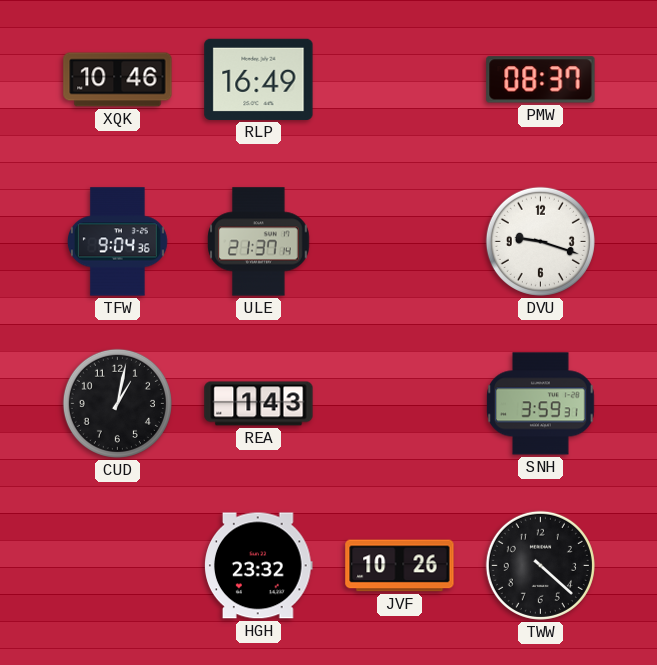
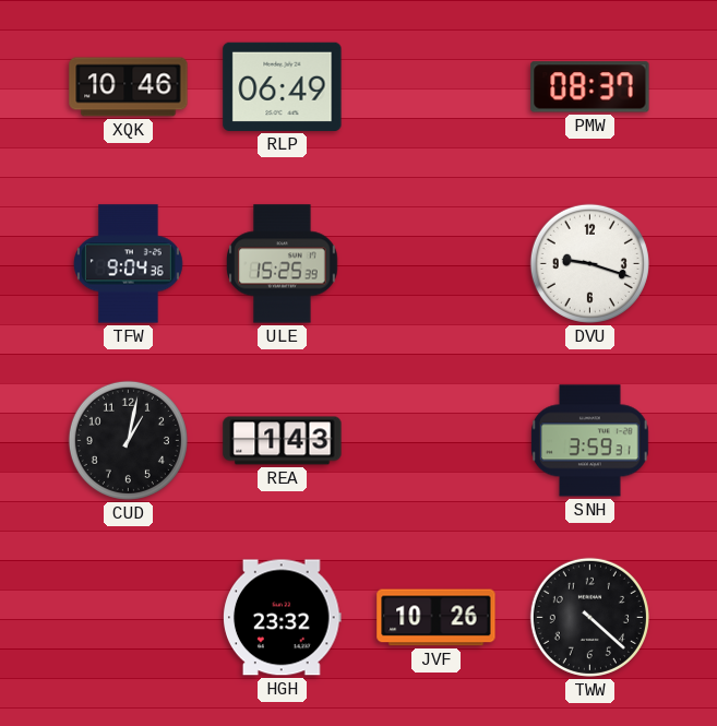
RLP: 16:49 -> 06:49
ULE: 21:37 -> 15:25
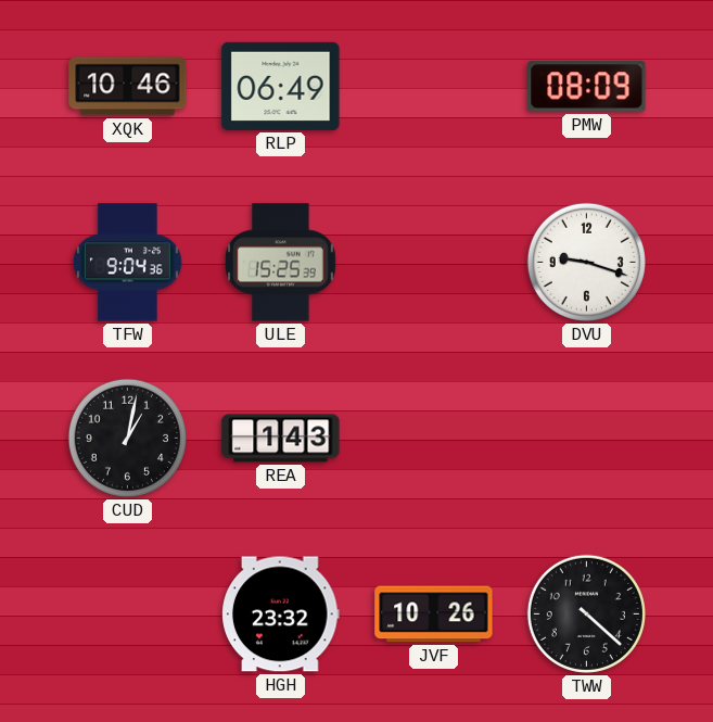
PMW: 08:37 -> 08:09
SNH: 3:59 -> none
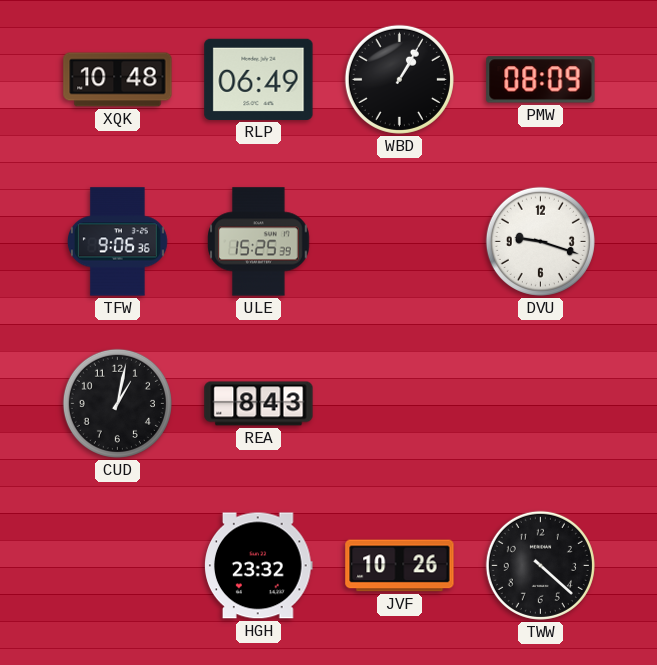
XQK: 10:46 -> 10:48
WBD: none -> 1:05
TFW: 9:04 -> 9:06
REA: 1:43 -> 8:43
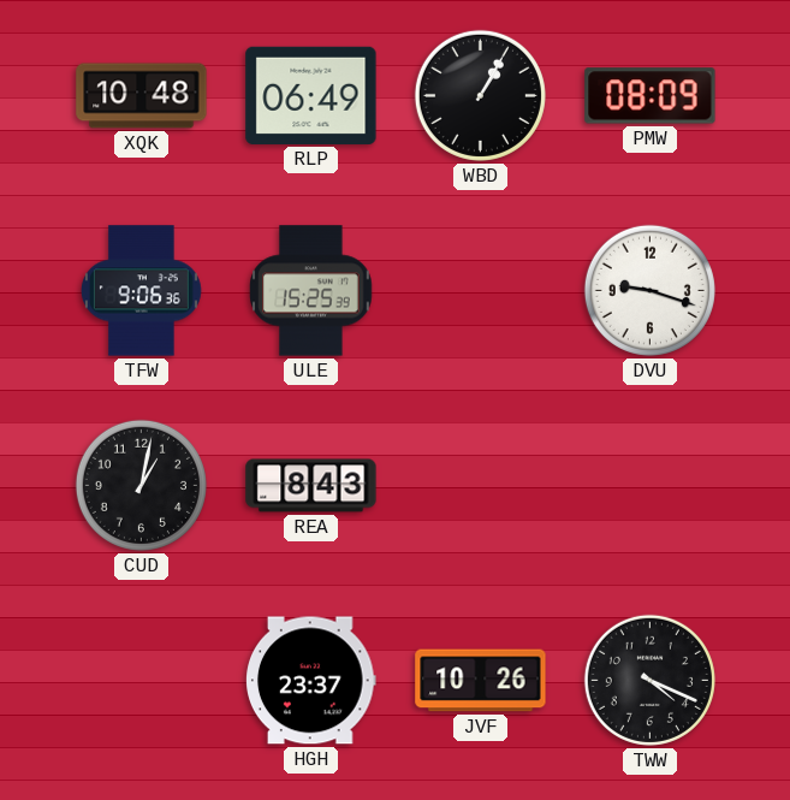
HGH: 23:32 -> 23:37
TWW: 4:22 -> 4:19
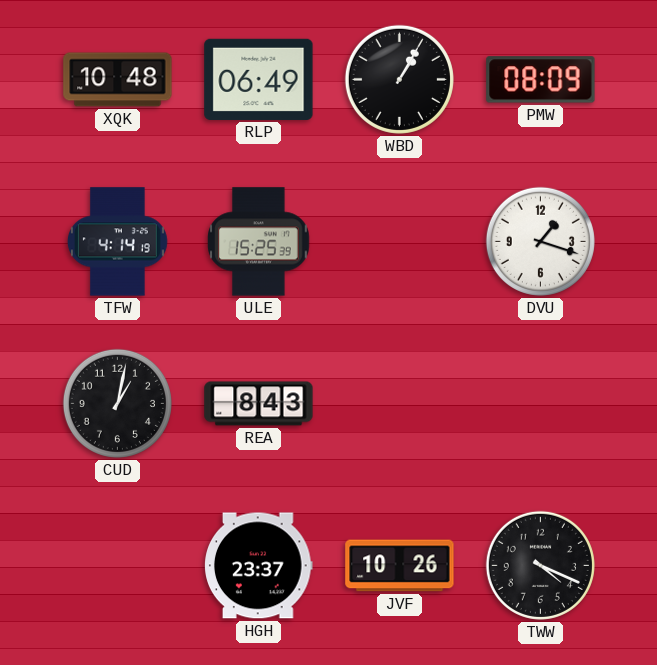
TFW: 9:06 -> 4:14
DVU: 9:18 -> 1:18
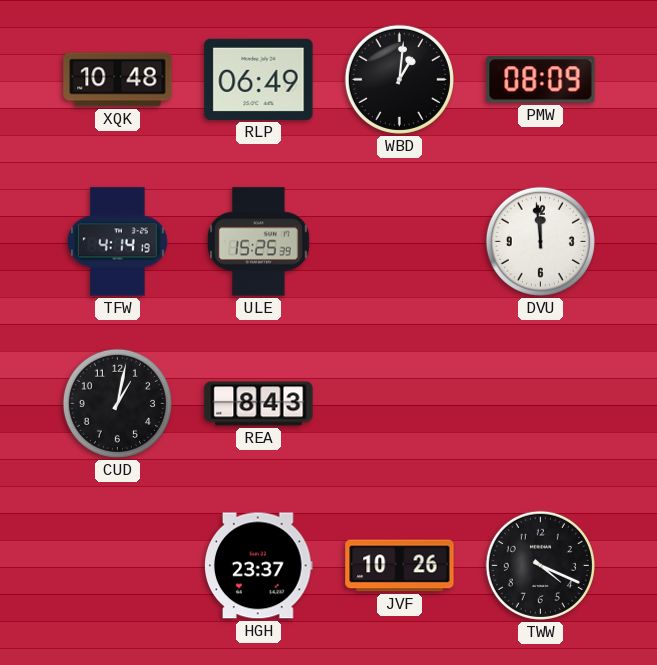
WBD: 1:05 -> 1:01
DVU: 1:18 -> 11:59
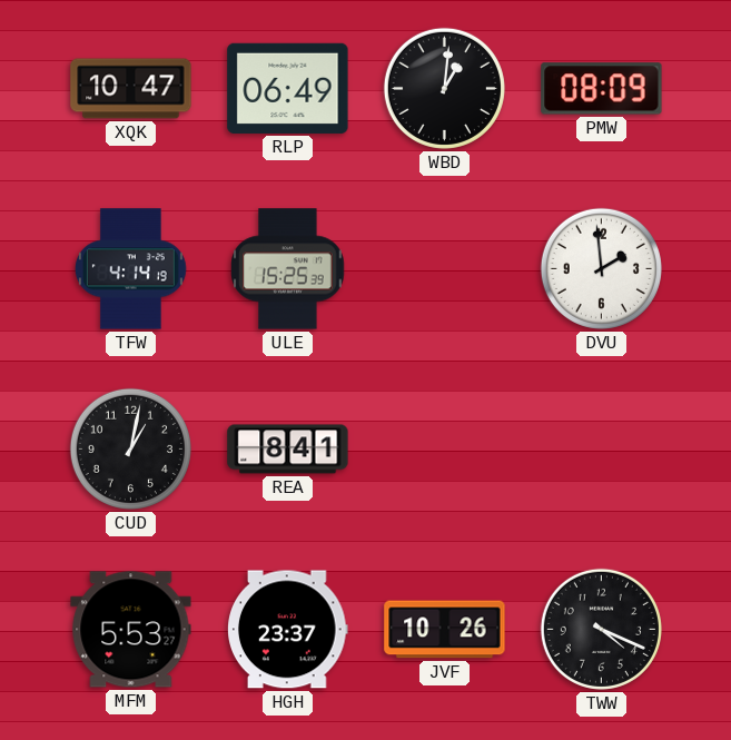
XQK: 10:48 -> 10:47
DVU: 11:59 -> 1:59
REA: 8:43 -> 8:41
MFM: none -> 5:53
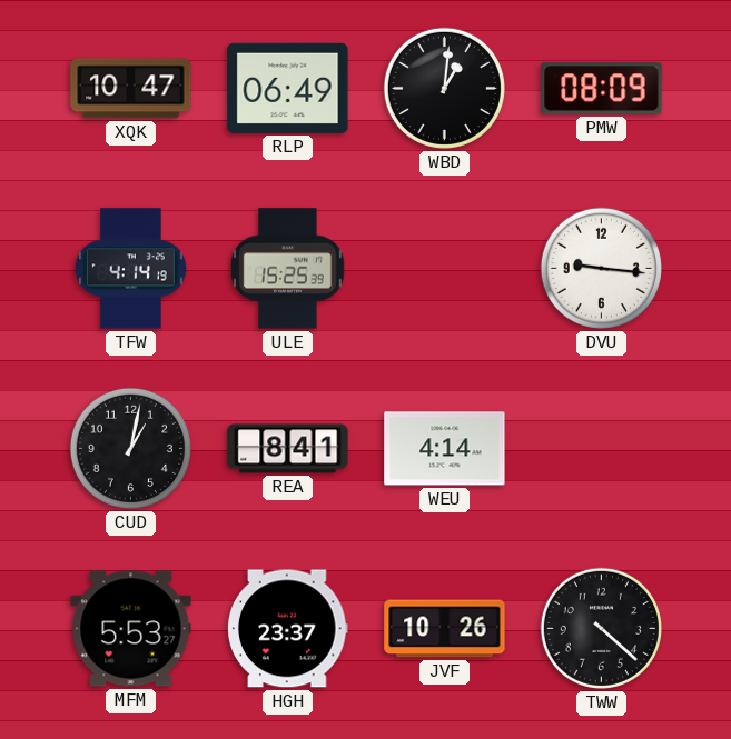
DVU: 1:59 -> 9:16
WEU: none -> 4:14
TWW: 4:19 -> 4:22
